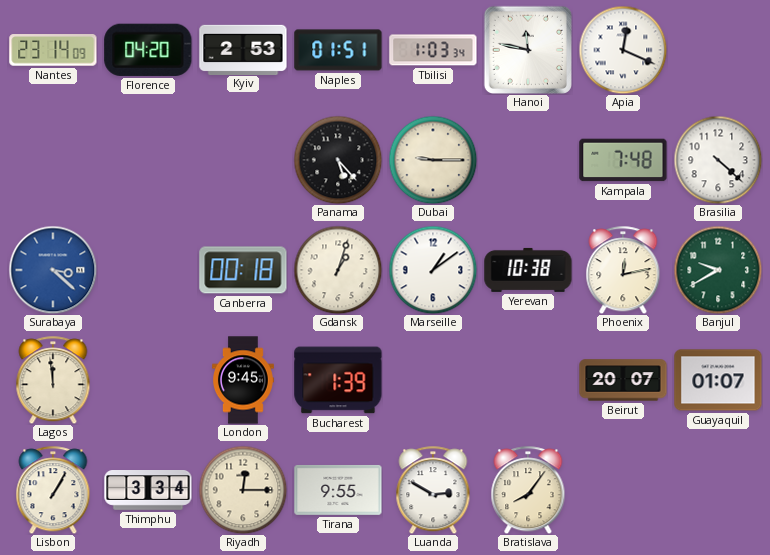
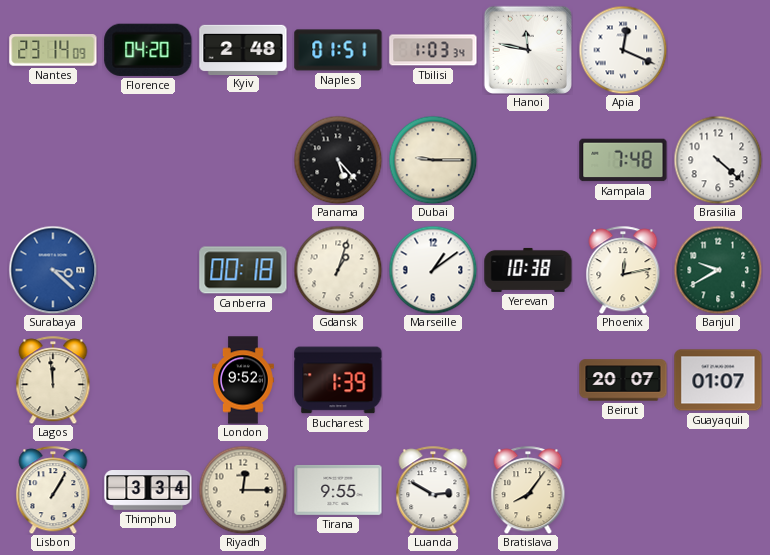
Kyiv: 2:53 -> 2:48
London: 9:45 -> 9:52
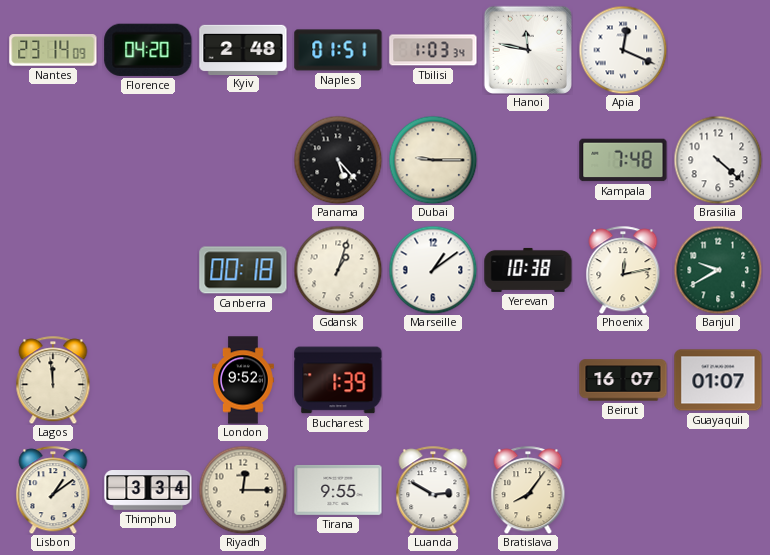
Surabaya: 3:22 -> none
Beirut: 20:07 -> 16:07
Lisbon: 1:05 -> 1:09
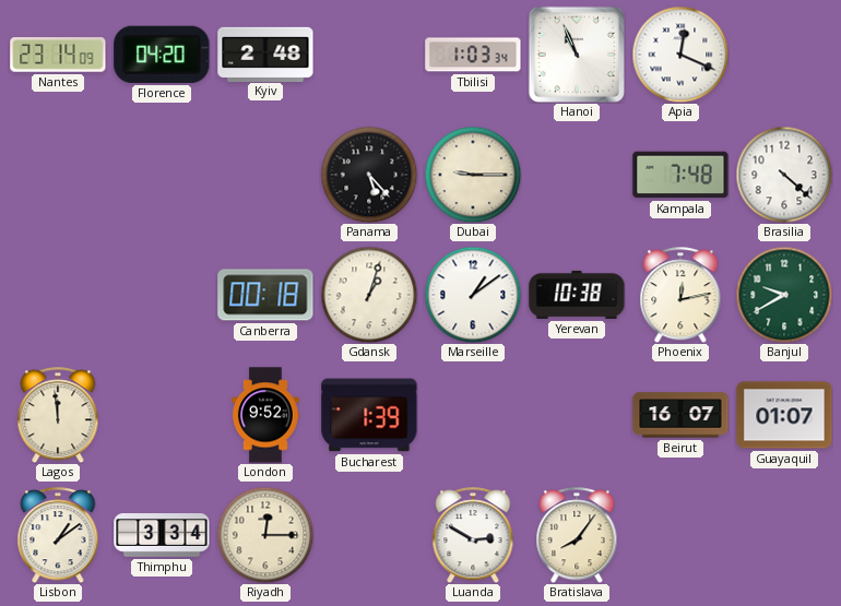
Naples: 01:51 -> none
Hanoi: 11:47 -> 10:56
Tirana: 9:55 -> none
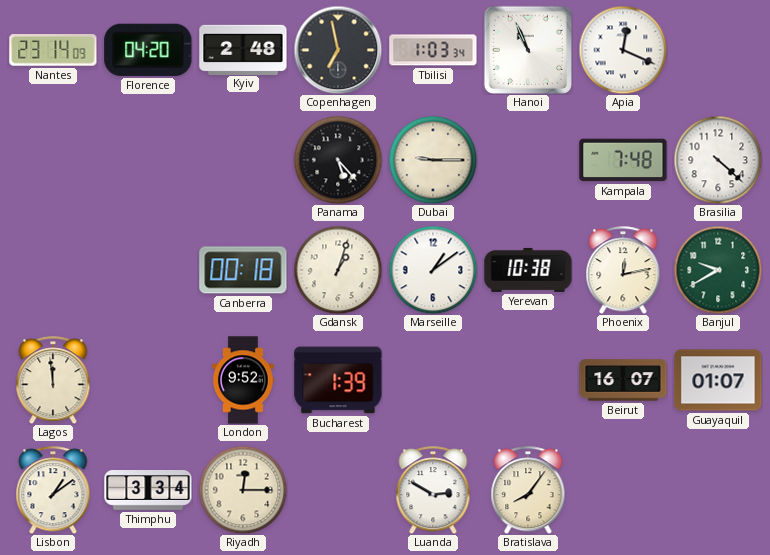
Copenhagen: none -> 6:58
